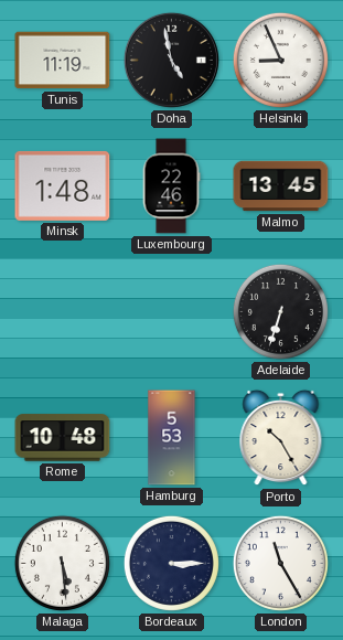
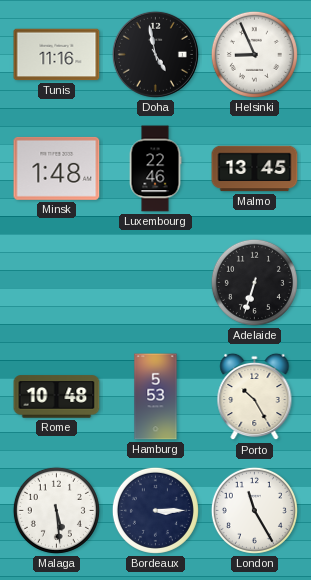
Tunis: 11:19 -> 11:16
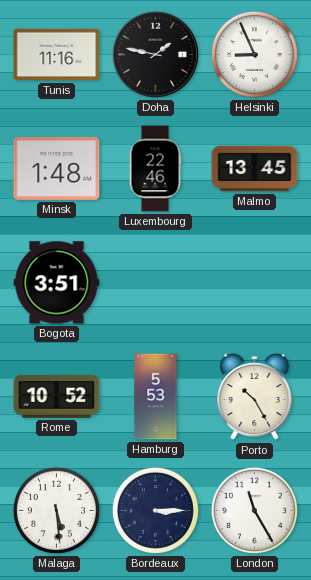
Doha: 4:58 -> 1:47
Bogota: none -> 3:51
Adelaide: 6:33 -> none
Rome: 10:48 -> 10:52
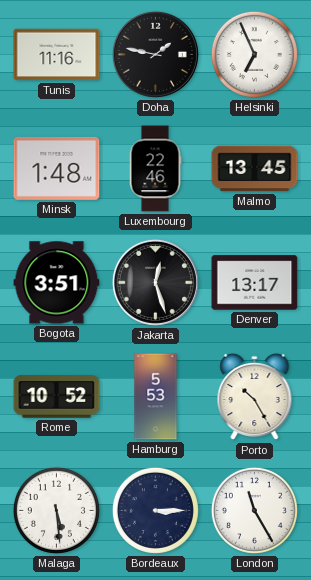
Helsinki: 8:56 -> 6:56
Jakarta: none -> 12:27
Denver: none -> 13:17
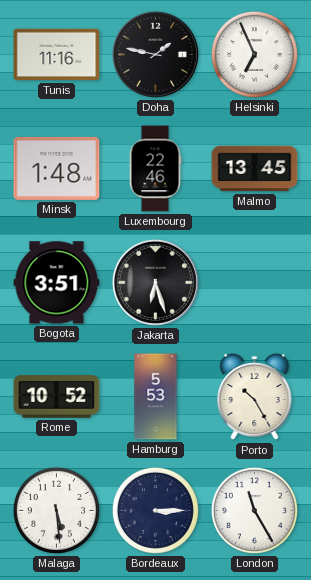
Jakarta: 12:27 -> 6:27
Denver: 13:17 -> none
